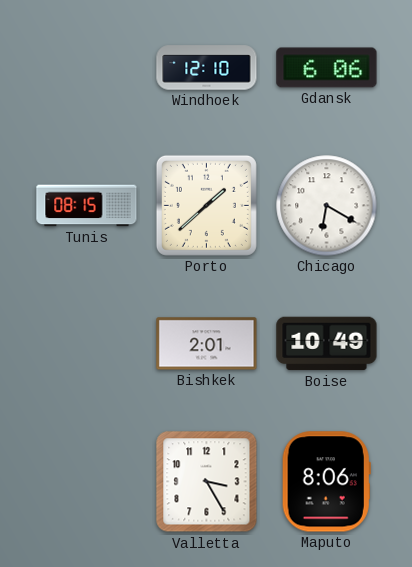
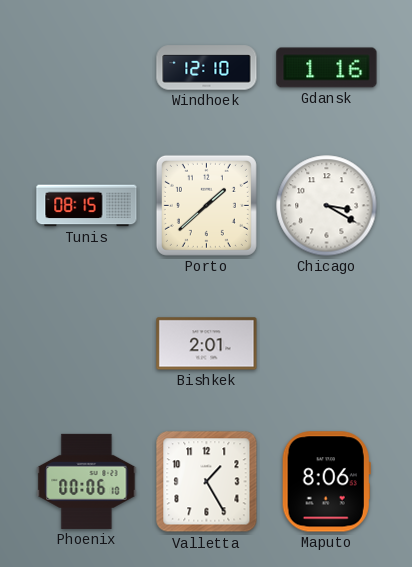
Gdansk: 6:06 -> 1:16
Chicago: 6:20 -> 3:20
Boise: 10:49 -> none
Phoenix: none -> 00:06
Valletta: 3:25 -> 1:25
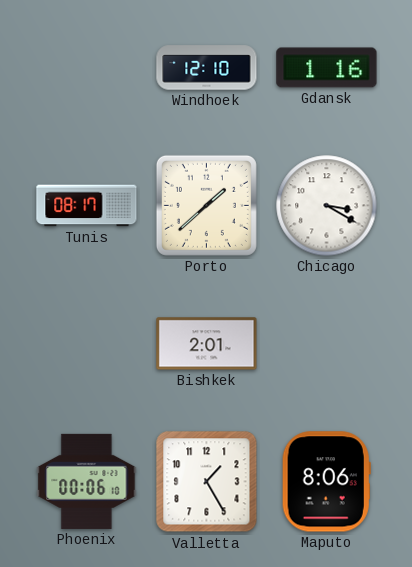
Tunis: 08:15 -> 08:17
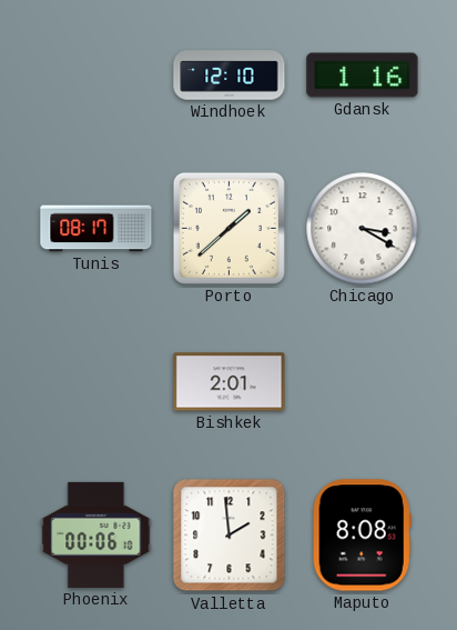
Valletta: 1:25 -> 1:59
Maputo: 8:06 -> 8:08
